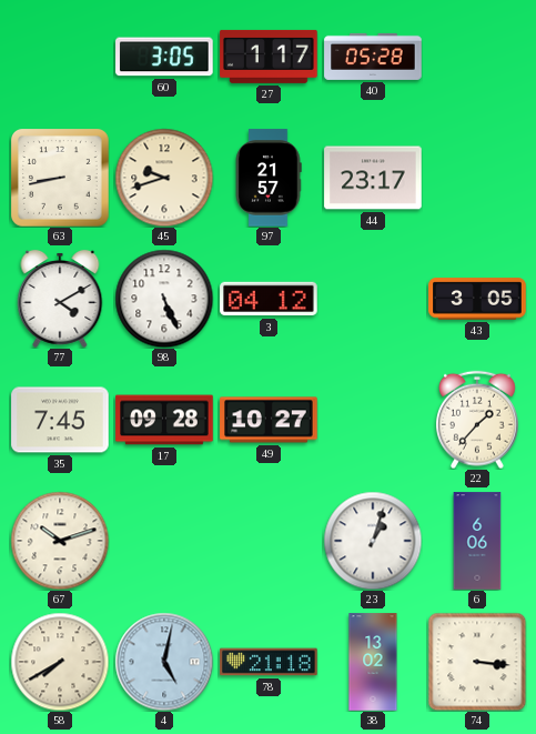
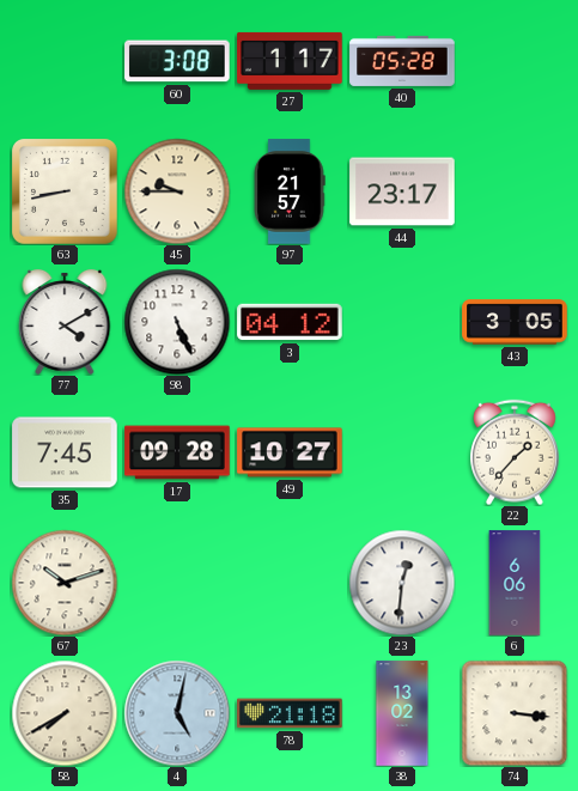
60: 3:05 -> 3:08
45: 9:42 -> 9:45
23: 1:03 -> 12:31
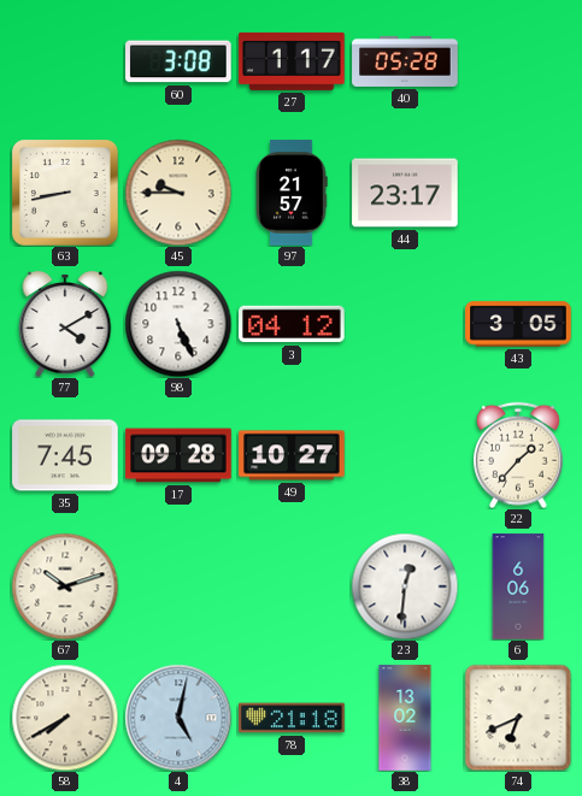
74: 3:16 -> 6:41
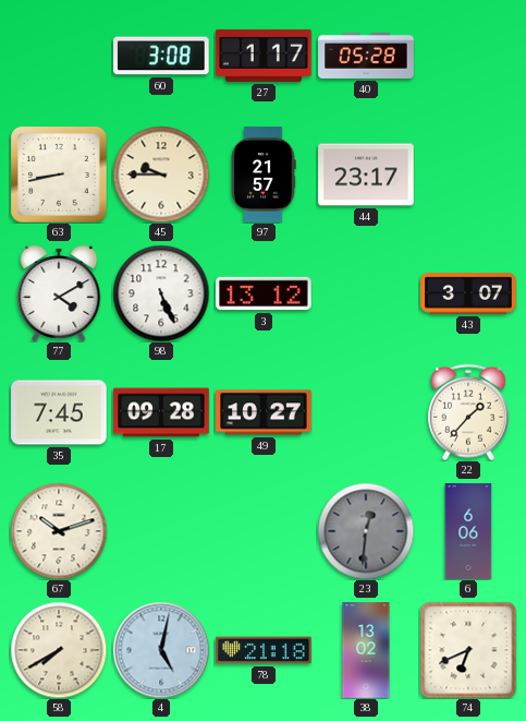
3: 04:12 -> 13:12
43: 3:05 -> 3:07
23 dial: white -> grey
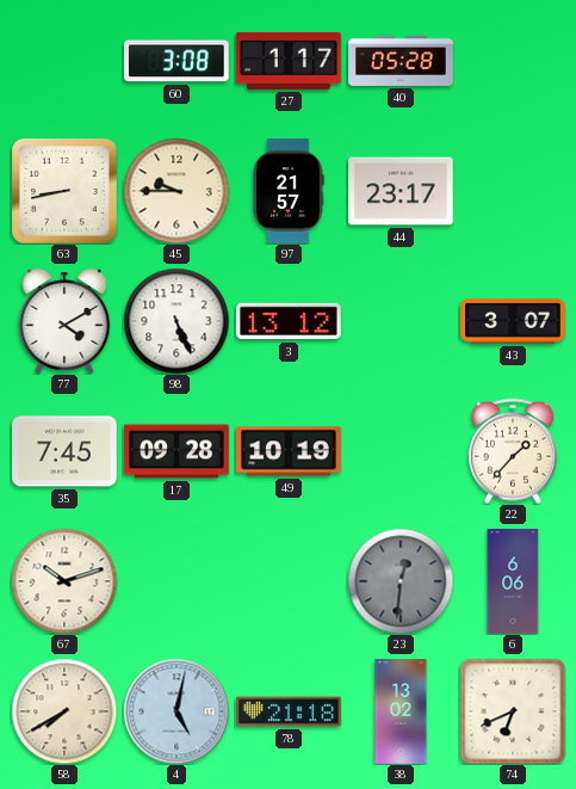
49: 10:27 -> 10:19
